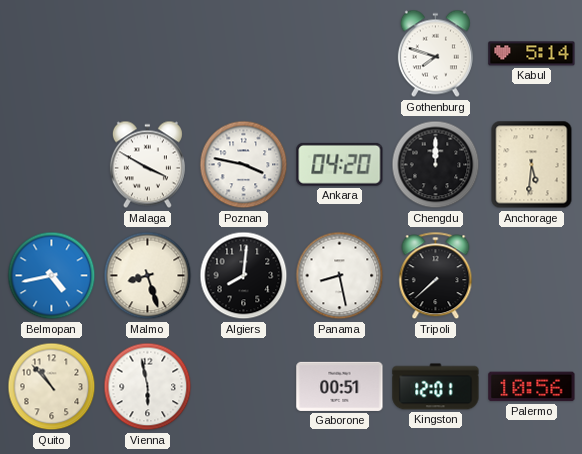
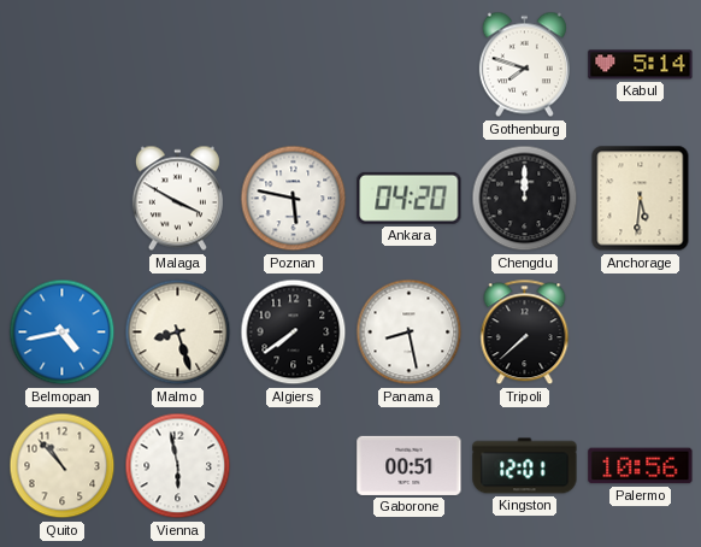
Poznan: 3:47 -> 5:47
Algiers: 8:01 -> 7:39
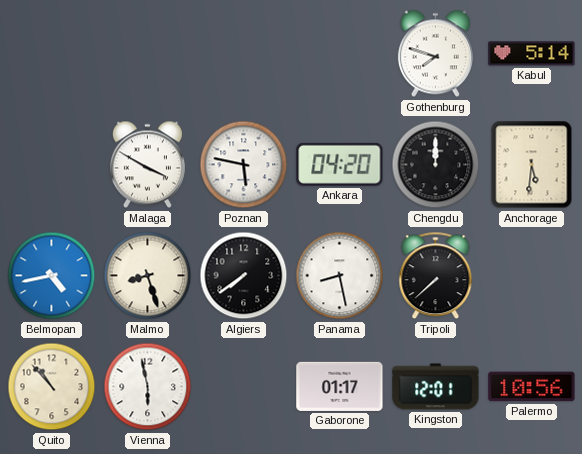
Gaborone: 00:51 -> 01:17
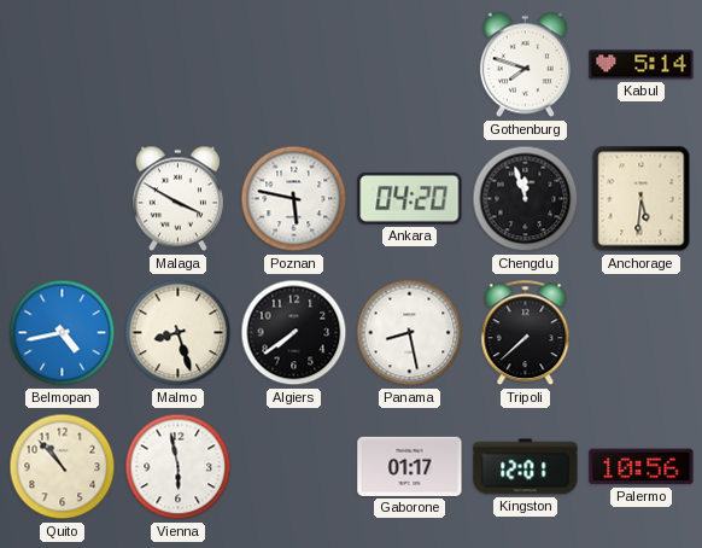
Chengdu: 12:00 -> 11:57
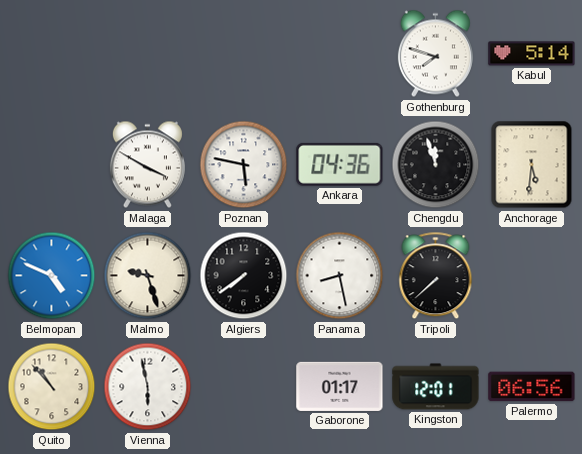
Ankara: 04:20 -> 04:36
Belmopan: 4:43 -> 4:49
Malmo: 8:27 -> 9:27
Palermo: 10:56 -> 06:56
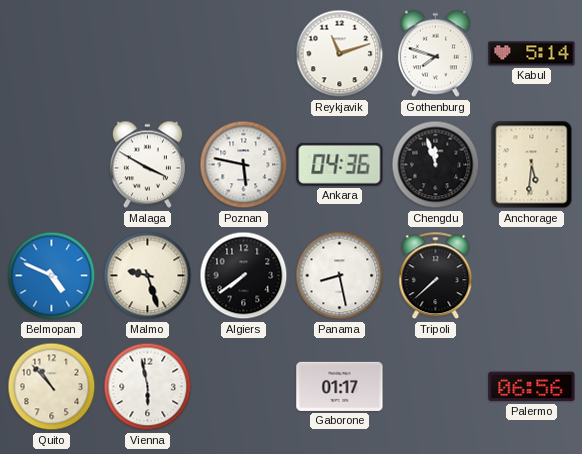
Reykjavik: none -> 11:12
Kingston: 12:01 -> none
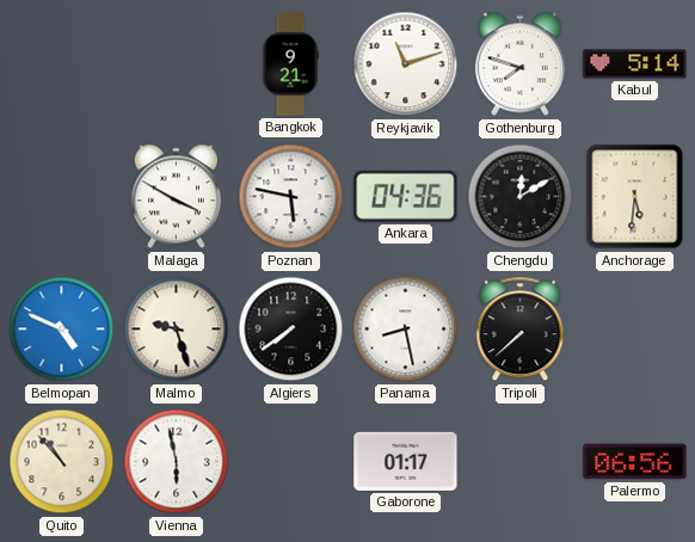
Bangkok: none -> 9:21
Chengdu: 11:57 -> 12:10
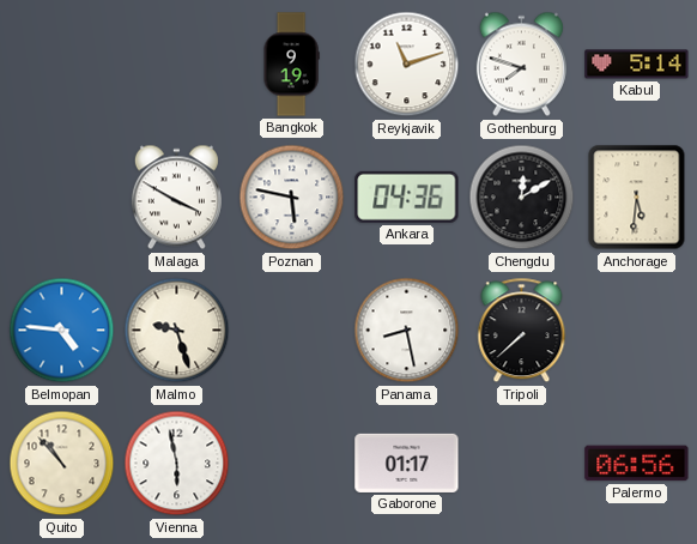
Bangkok: 9:21 -> 9:19
Belmopan: 4:49 -> 4:46
Algiers: 7:39 -> none
